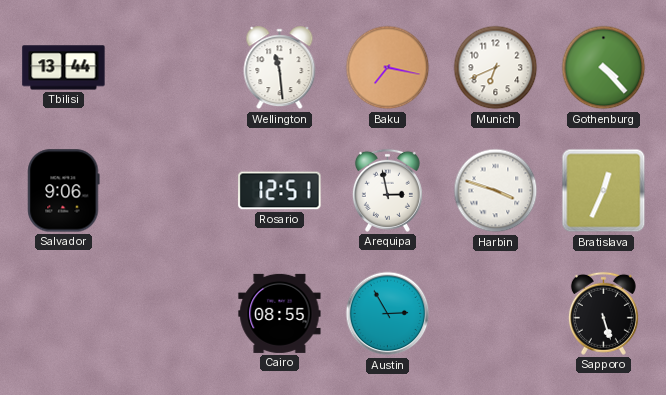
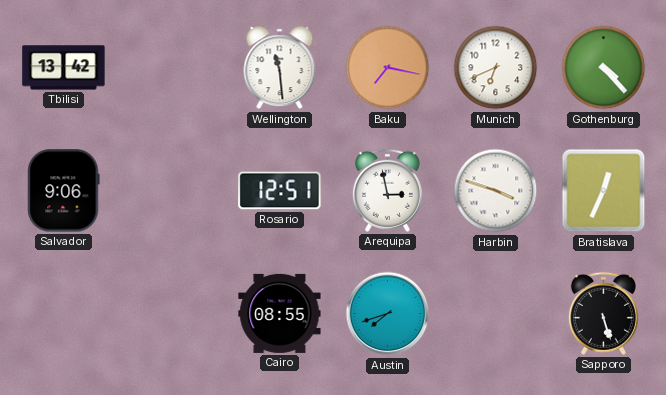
Tbilisi: 13:44 -> 13:42
Austin: 2:55 -> 7:42
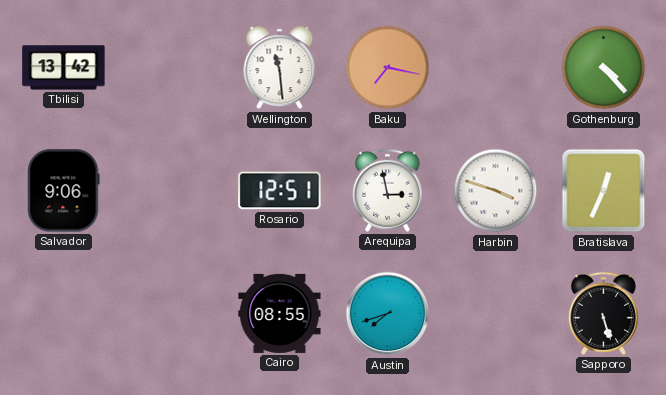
Munich: 6:41 -> none
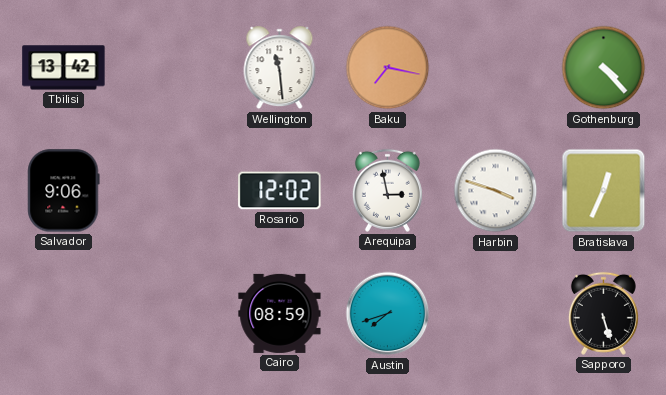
Rosario: 12:51 -> 12:02
Cairo: 08:55 -> 08:59
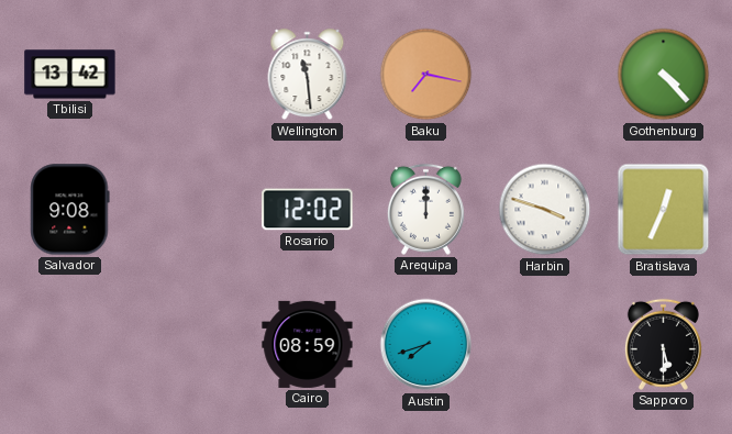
Salvador: 9:06 -> 9:08
Arequipa: 2:58 -> 12:00
Sapporo: 5:27 -> 5:30
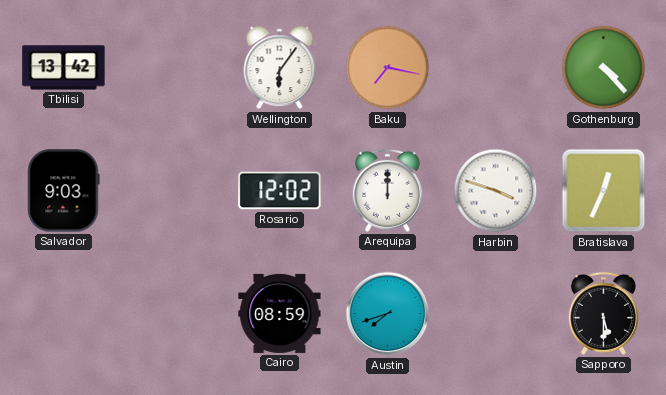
Wellington: 11:29 -> 6:06
Salvador: 9:08 -> 9:03
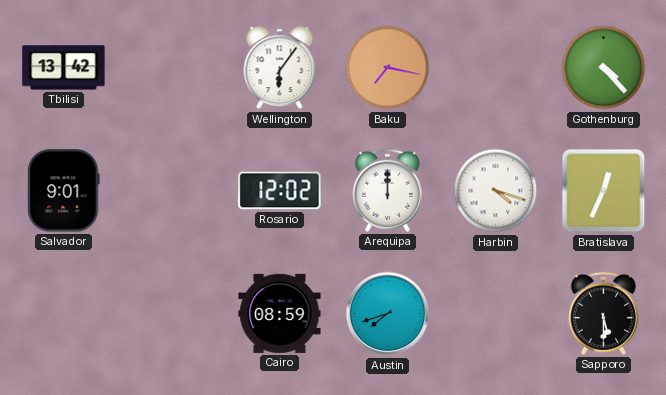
Salvador: 9:03 -> 9:01
Harbin: 3:48 -> 4:18
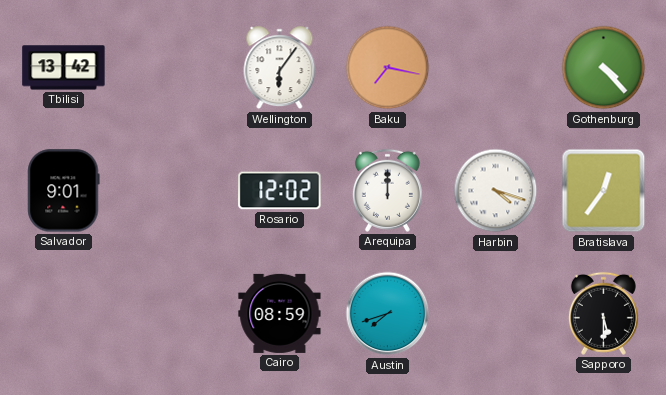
Bratislava: 12:34 -> 12:36
